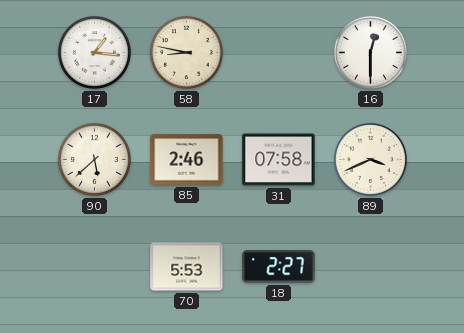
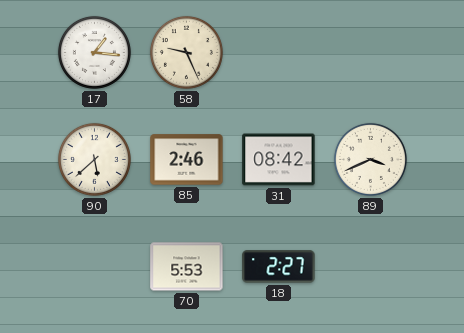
58: 8:47 -> 9:26
16: 12:30 -> none
31: 07:58 -> 08:42
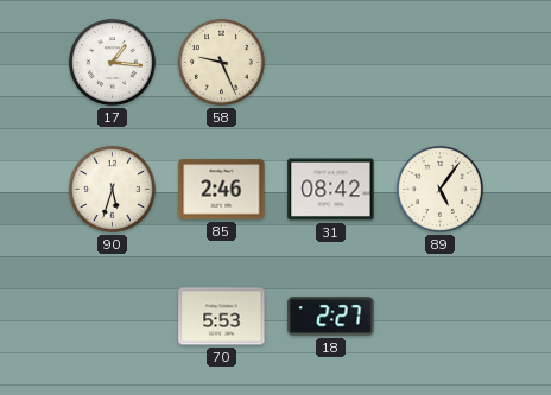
90: 5:38 -> 5:33
89: 3:41 -> 5:06
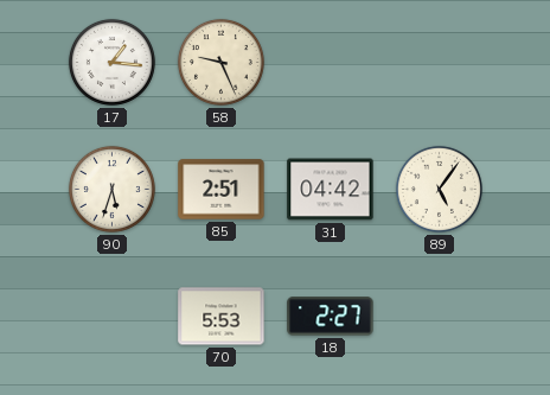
85: 2:46 -> 2:51
31: 08:42 -> 04:42
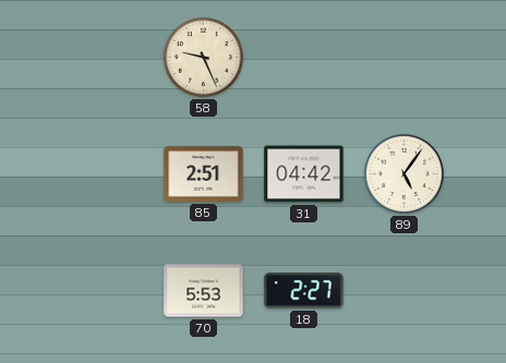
17: 1:16 -> none
90: 5:33 -> none
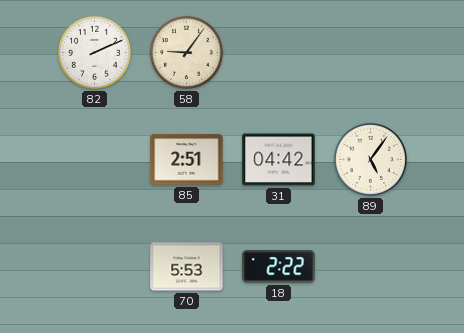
82: none -> 2:11
58: 9:26 -> 9:06
18: 2:27 -> 2:22
